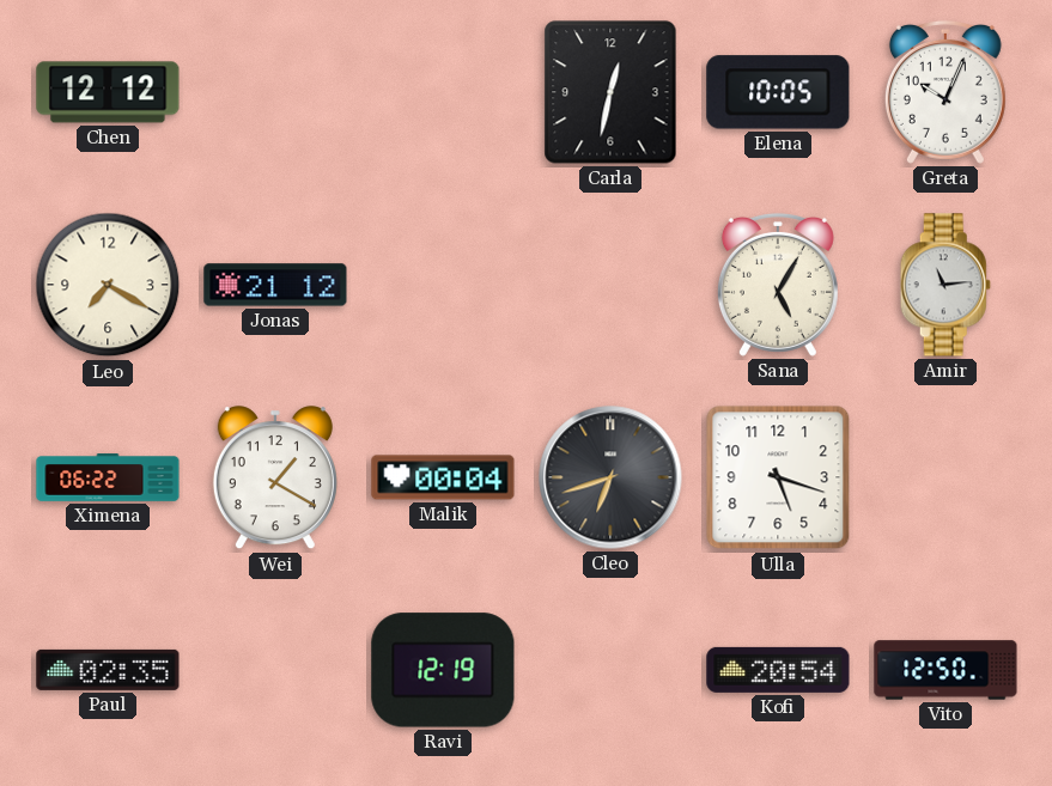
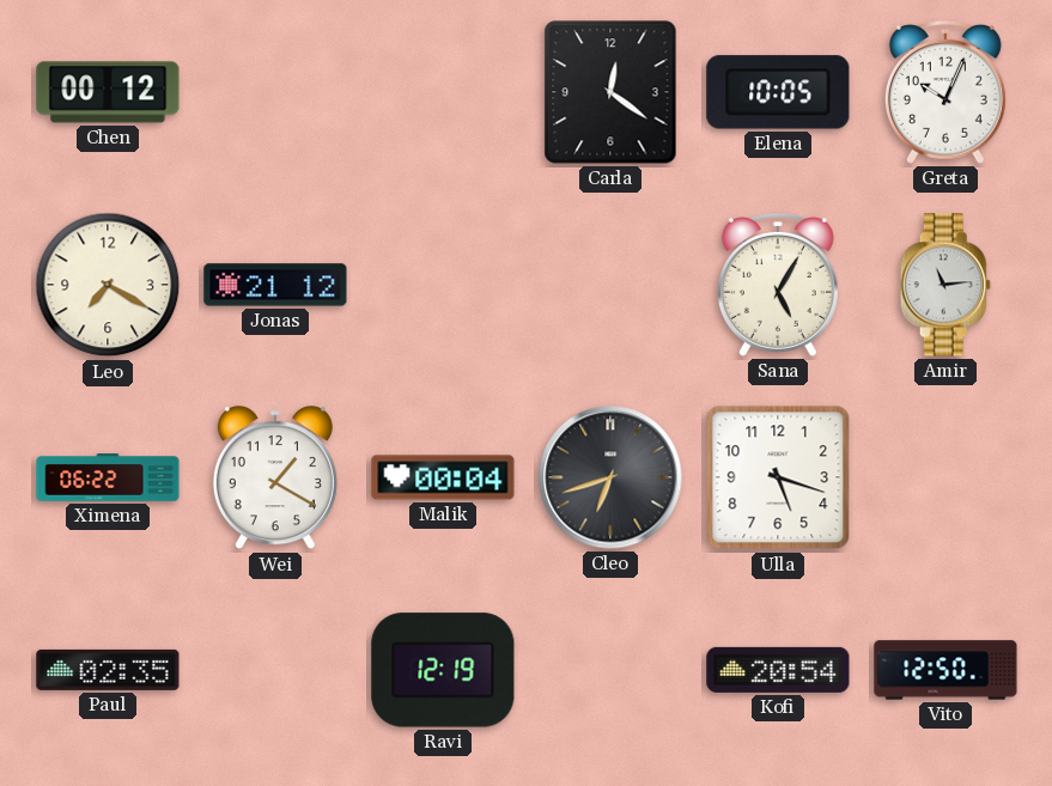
Chen: 12:12 -> 00:12
Carla: 12:32 -> 12:21
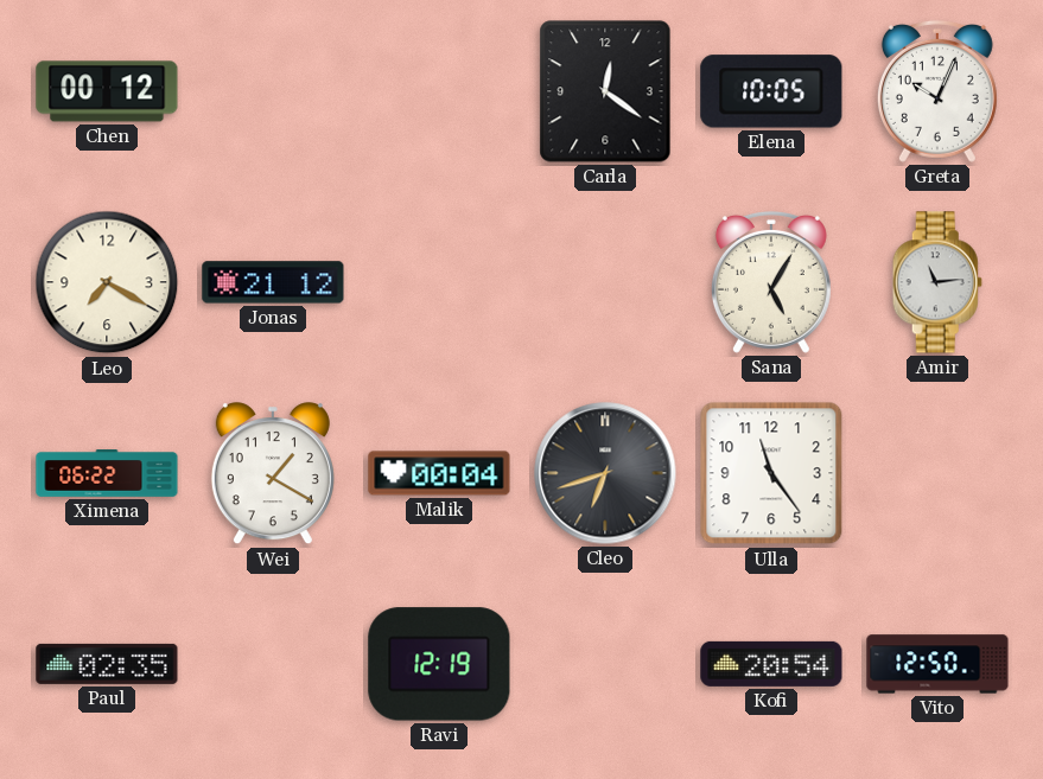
Ulla: 5:18 -> 11:24
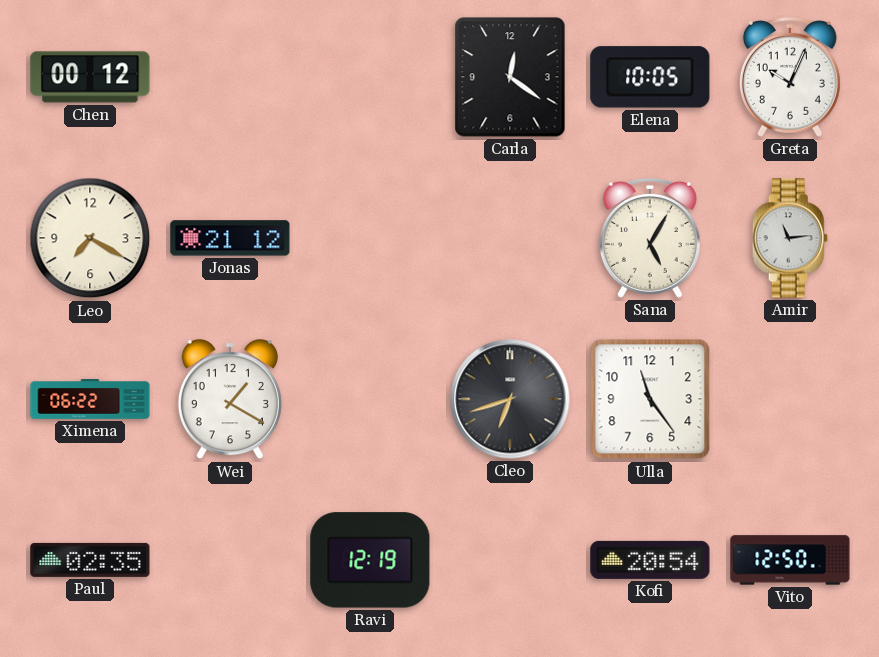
Malik: 00:04 -> none
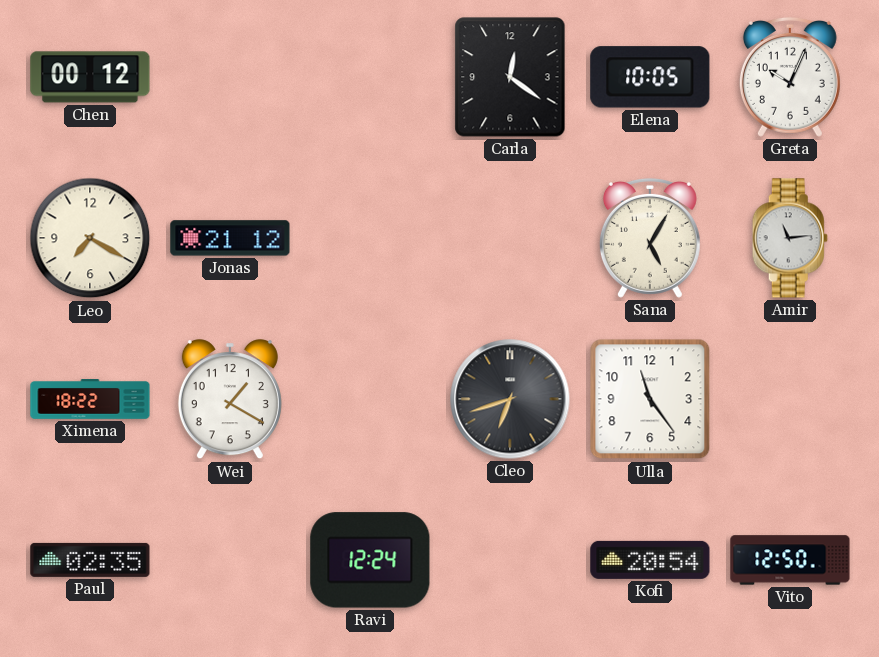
Ximena: 06:22 -> 18:22
Ravi: 12:19 -> 12:24
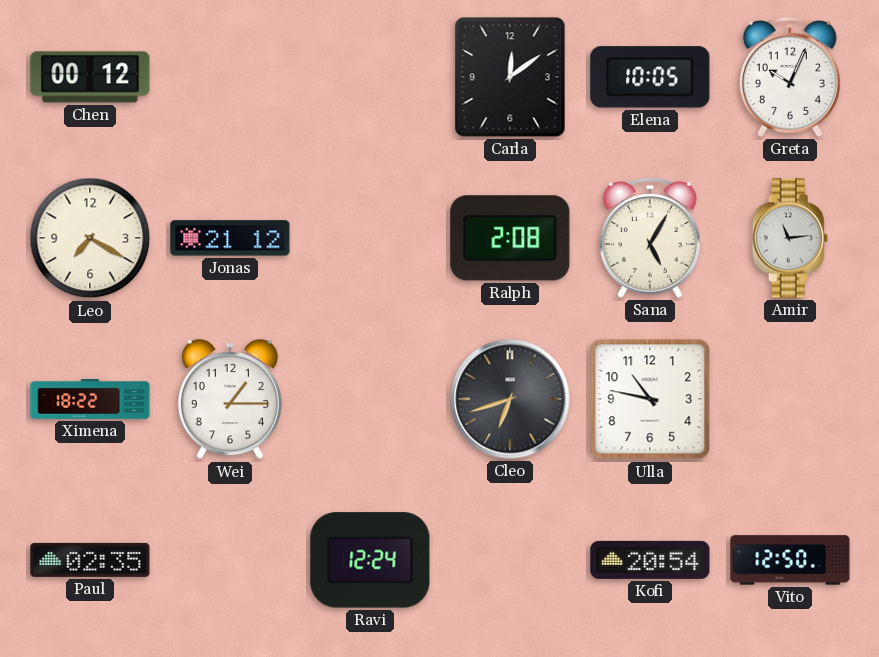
Carla: 12:21 -> 12:09
Ralph: none -> 2:08
Wei: 1:20 -> 1:15
Ulla: 11:24 -> 10:47
